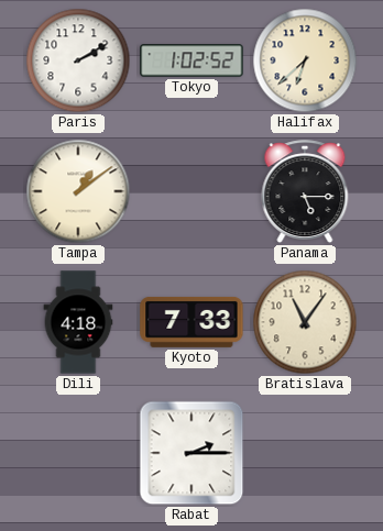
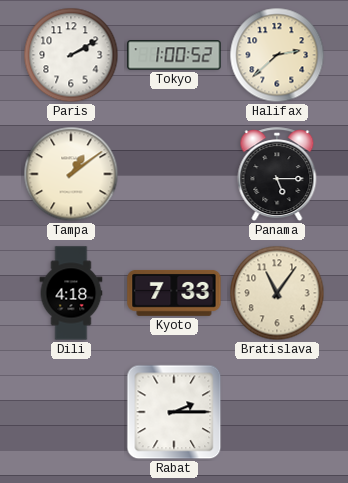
Tokyo: 1:02 -> 1:00
Halifax: 6:38 -> 2:38
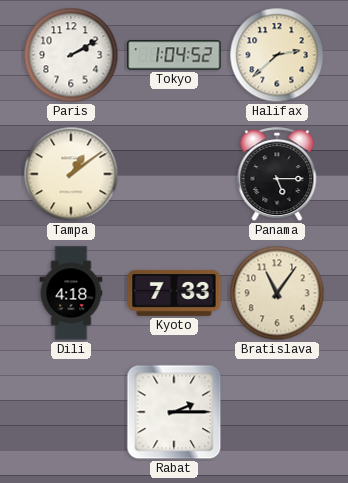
Tokyo: 1:00 -> 1:04
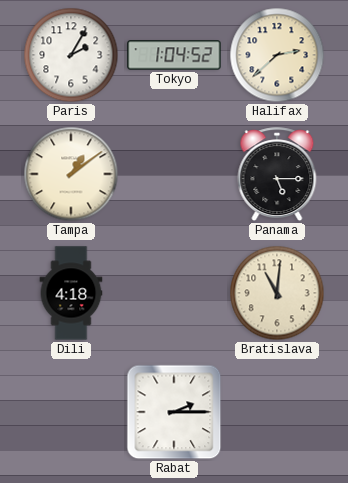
Paris: 2:10 -> 2:05
Kyoto: 7:33 -> none
Bratislava: 11:06 -> 11:01
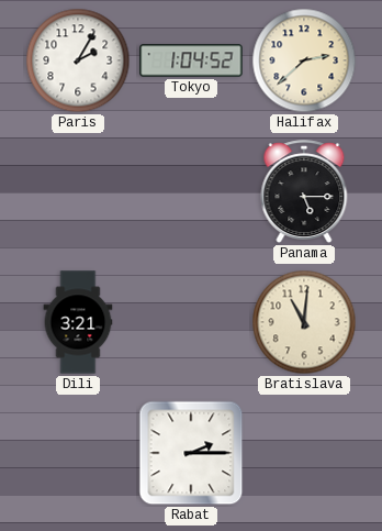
Tampa: 1:09 -> none
Dili: 4:18 -> 3:21
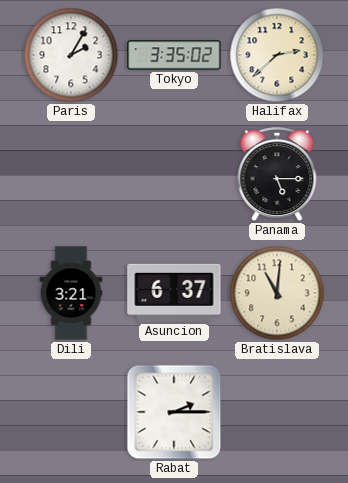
Tokyo: 1:04 -> 3:35
Asuncion: none -> 6:37
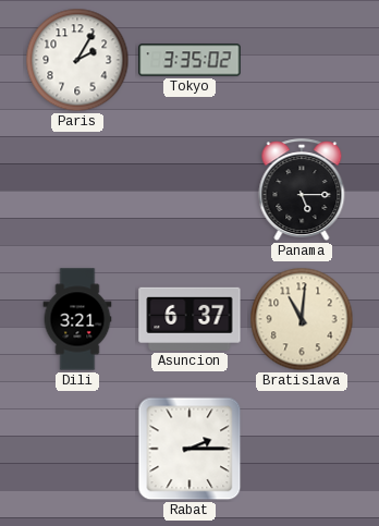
Halifax: 2:38 -> none
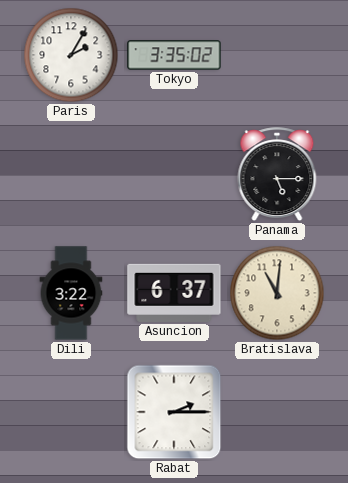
Dili: 3:21 -> 3:22
